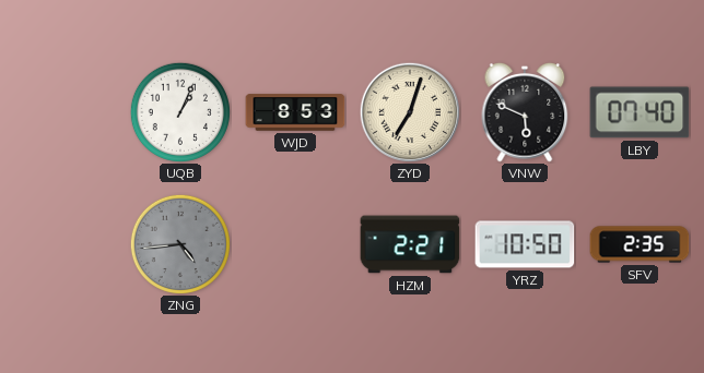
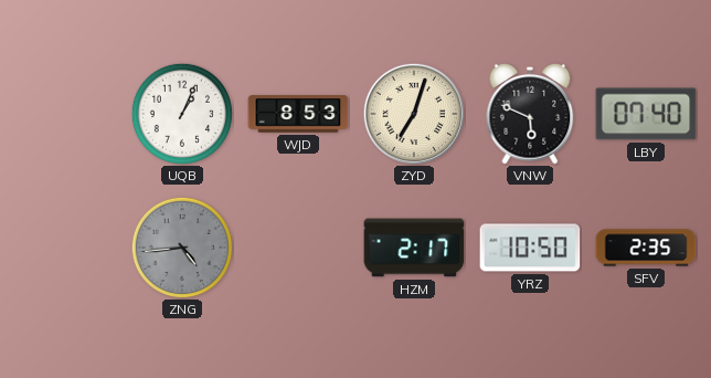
HZM: 2:21 -> 2:17
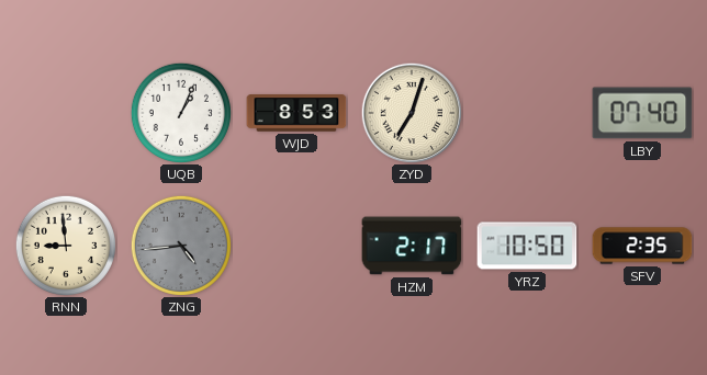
VNW: 5:49 -> none
RNN: none -> 8:59
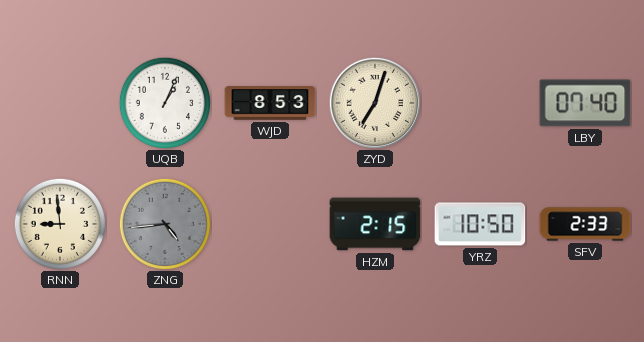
HZM: 2:17 -> 2:15
SFV: 2:35 -> 2:33
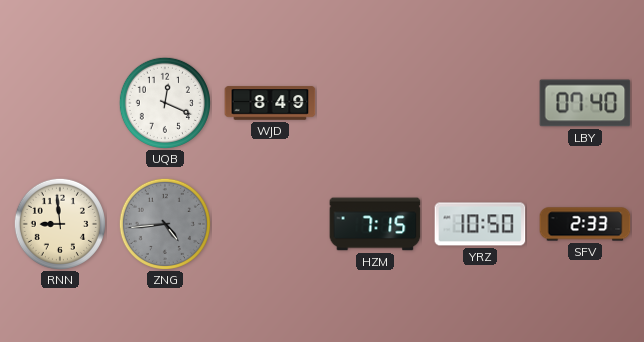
UQB: 1:04 -> 12:19
WJD: 8:53 -> 8:49
ZYD: 7:03 -> none
HZM: 2:15 -> 7:15
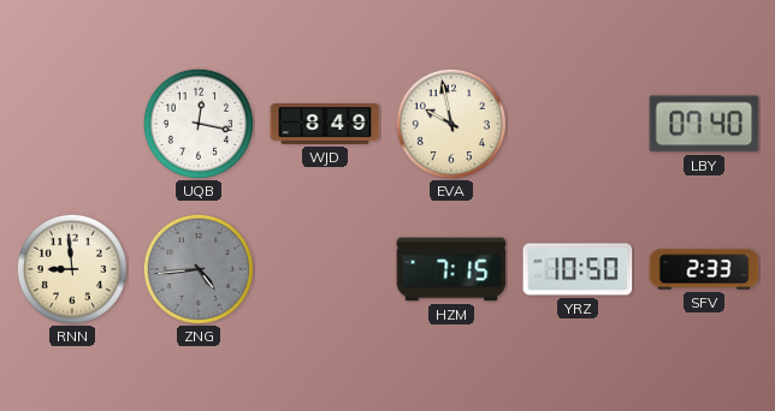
UQB: 12:19 -> 12:17
EVA: none -> 9:58
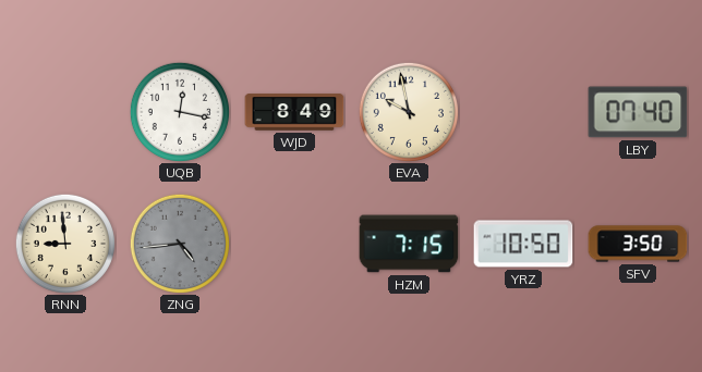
SFV: 2:33 -> 3:50
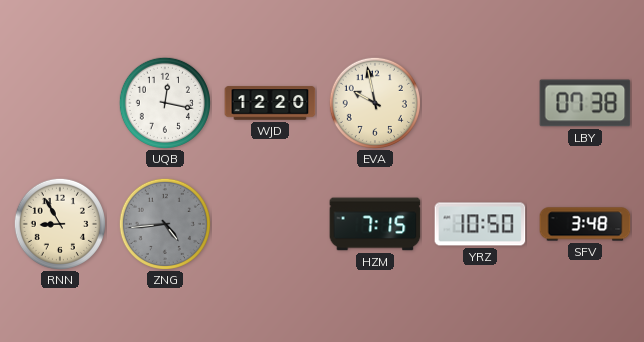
WJD: 8:49 -> 12:20
LBY: 07:40 -> 07:38
RNN: 8:59 -> 8:55
SFV: 3:50 -> 3:48
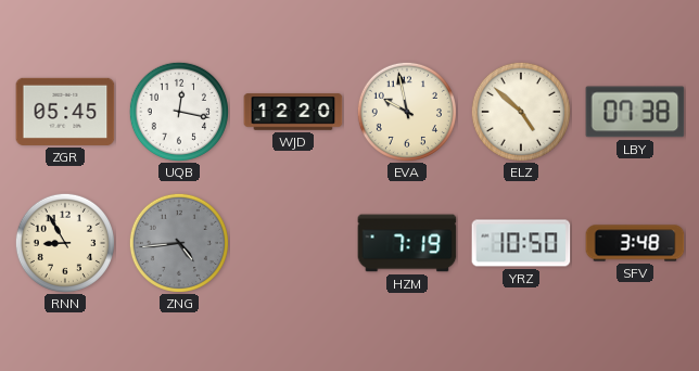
ZGR: none -> 05:45
ELZ: none -> 4:52
HZM: 7:15 -> 7:19
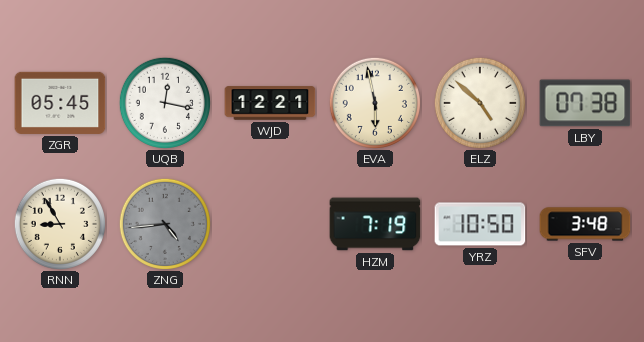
WJD: 12:20 -> 12:21
EVA: 9:58 -> 5:58
